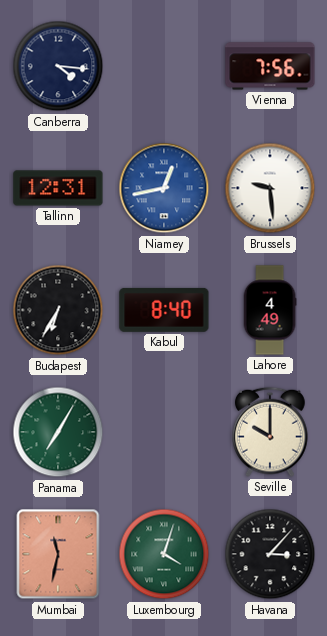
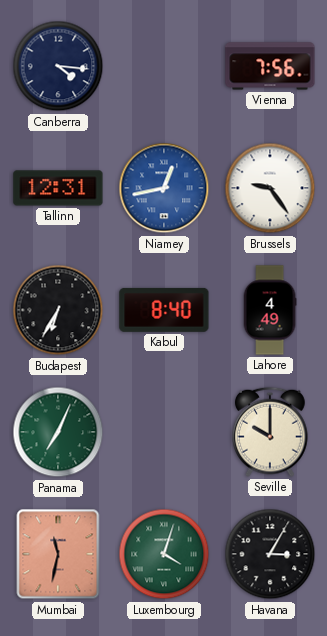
Brussels: 9:29 -> 9:24
Panama: 7:05 -> 7:04
Havana: 3:07 -> 3:05
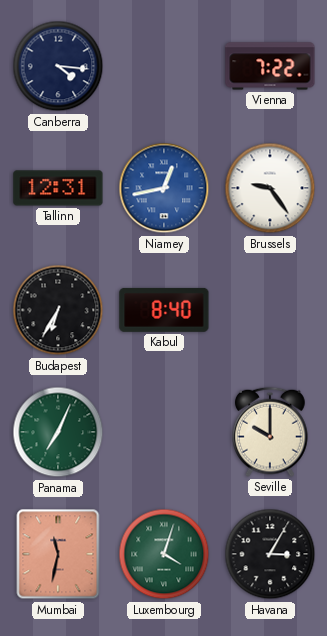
Vienna: 7:56 -> 7:22
Lahore: 4:49 -> none
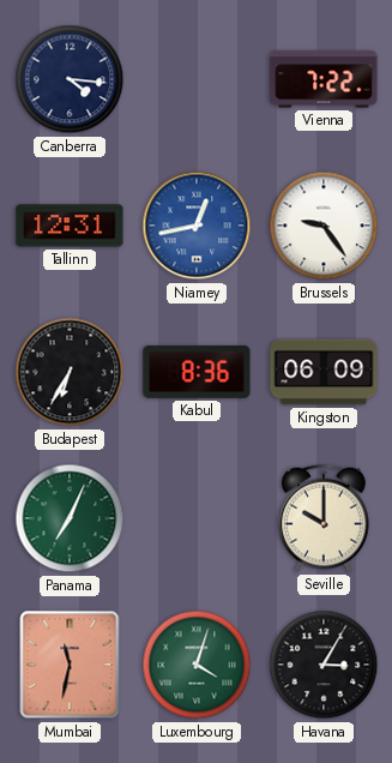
Kabul: 8:40 -> 8:36
Kingston: none -> 06:09
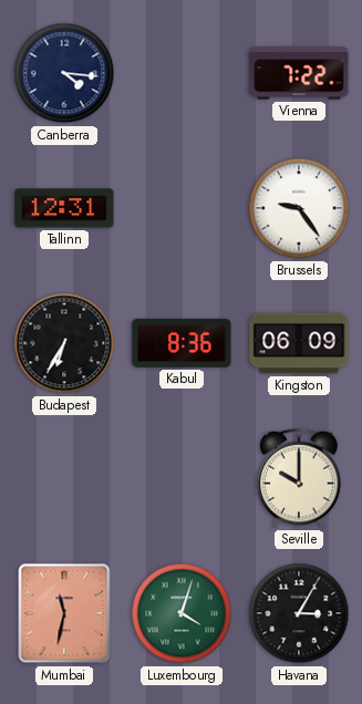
Niamey: 12:43 -> none
Panama: 7:04 -> none
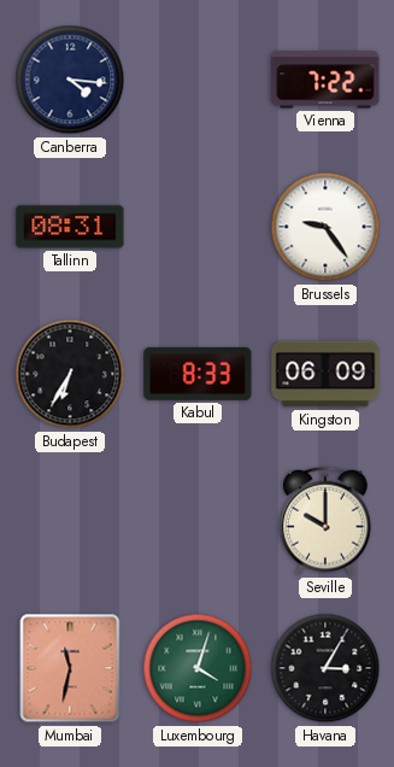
Tallinn: 12:31 -> 08:31
Kabul: 8:36 -> 8:33
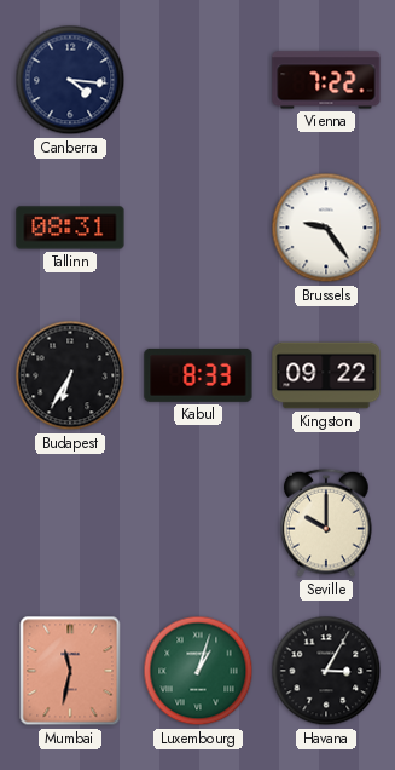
Kingston: 06:09 -> 09:22
Luxembourg: 4:03 -> 1:03
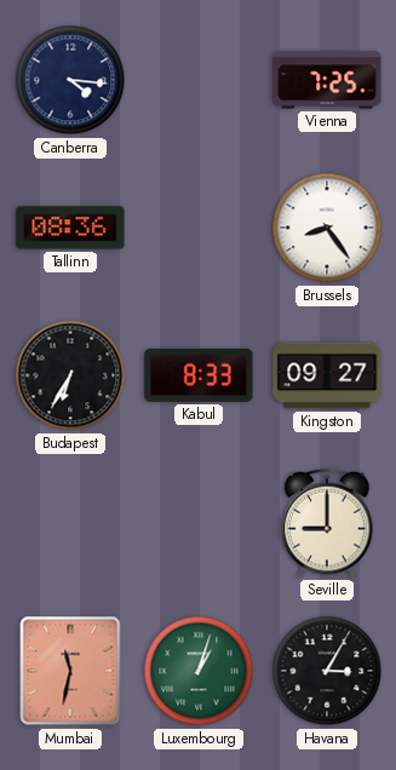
Vienna: 7:22 -> 7:25
Tallinn: 08:31 -> 08:36
Brussels: 9:24 -> 8:24
Kingston: 09:22 -> 09:27
Seville: 10:00 -> 9:00
